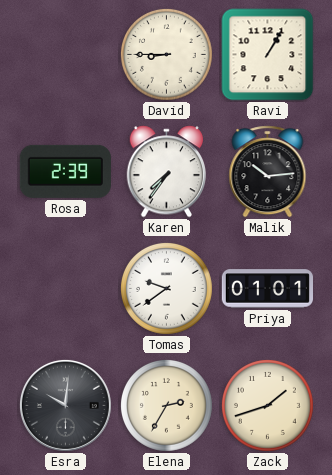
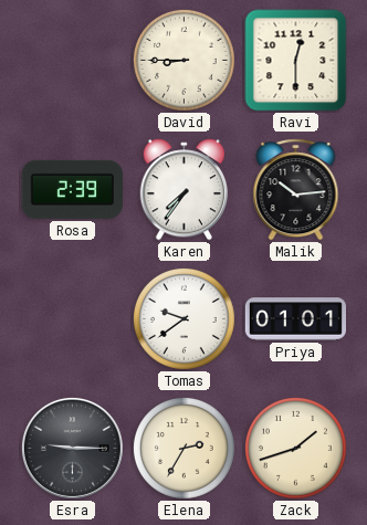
Ravi: 1:05 -> 12:30
Esra: 10:01 -> 9:15
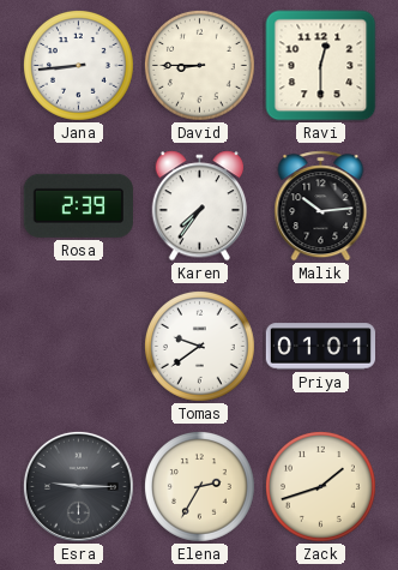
Jana: none -> 8:44
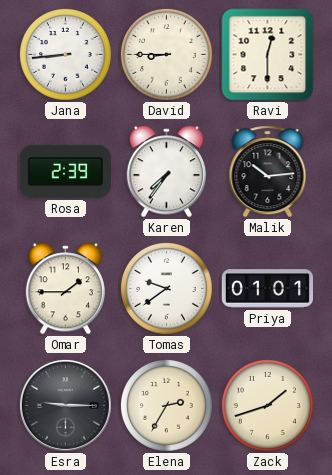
Omar: none -> 1:45
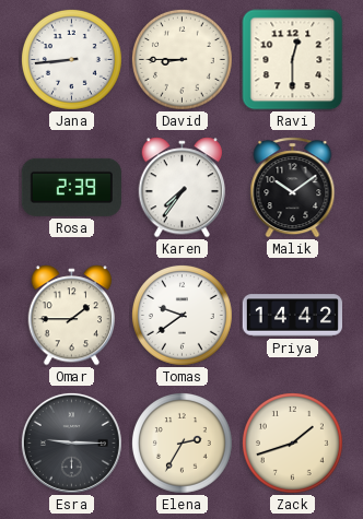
Malik: 10:14 -> 10:09
Priya: 01:01 -> 14:42
